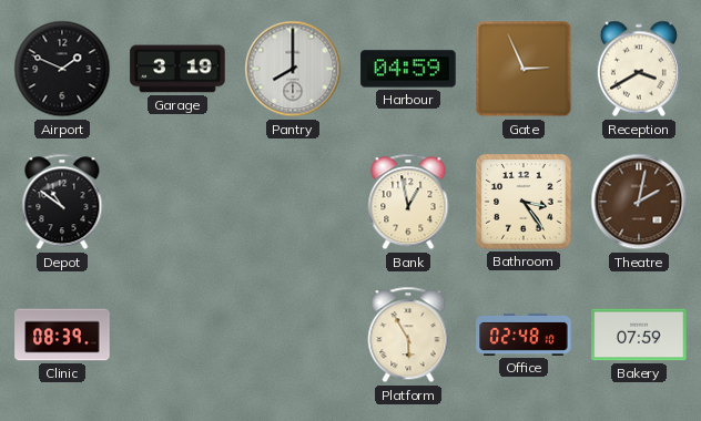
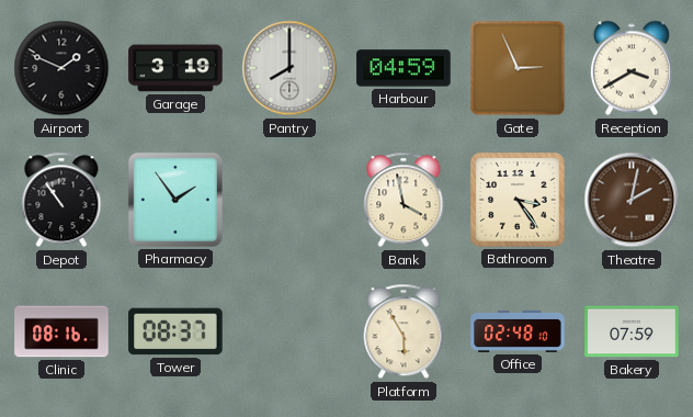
Depot: 10:51 -> 10:54
Pharmacy: none -> 1:54
Bank: 12:58 -> 3:58
Clinic: 08:39 -> 08:16
Tower: none -> 08:37
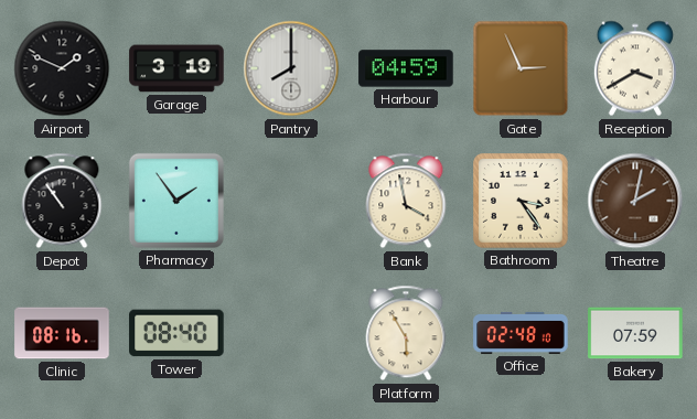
Tower: 08:37 -> 08:40
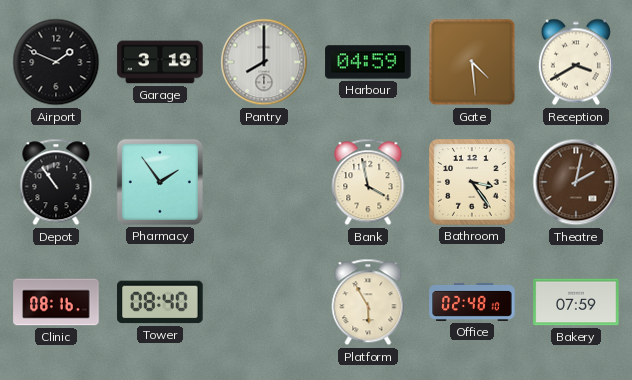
Gate: 2:56 -> 4:29
